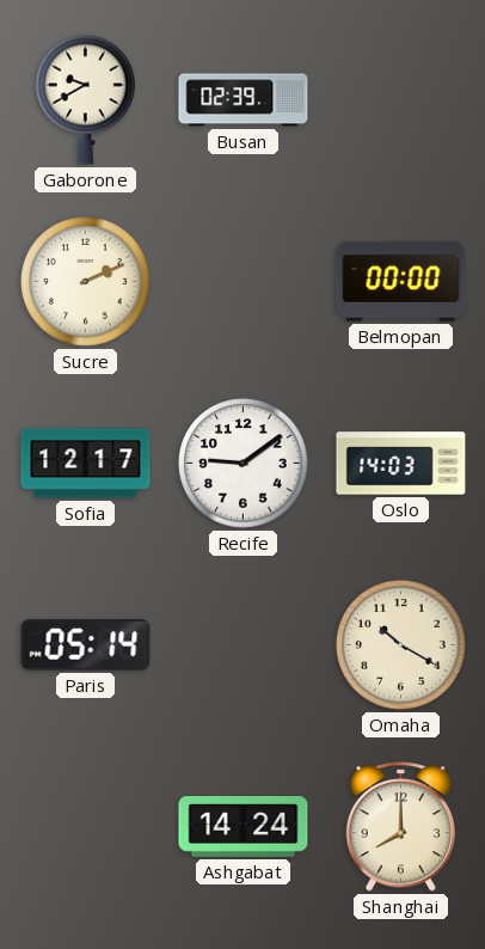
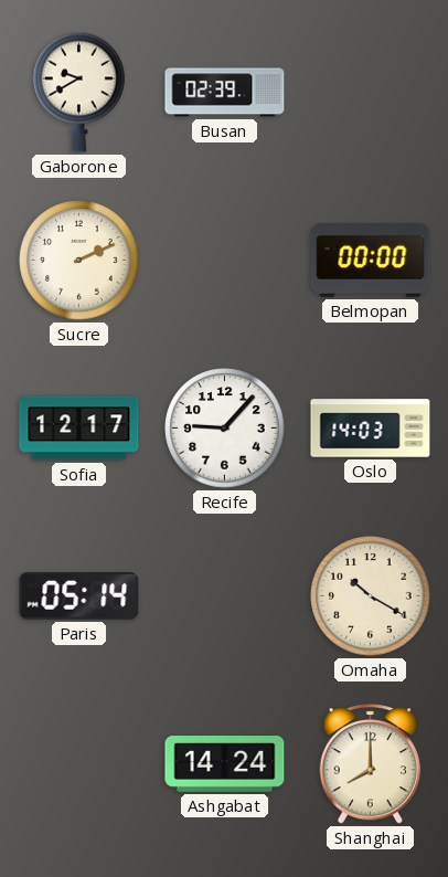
Recife: 9:09 -> 9:07
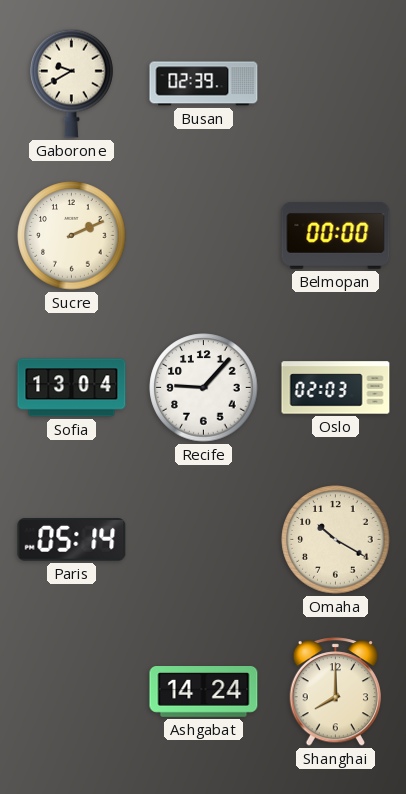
Sofia: 12:17 -> 13:04
Oslo: 14:03 -> 02:03
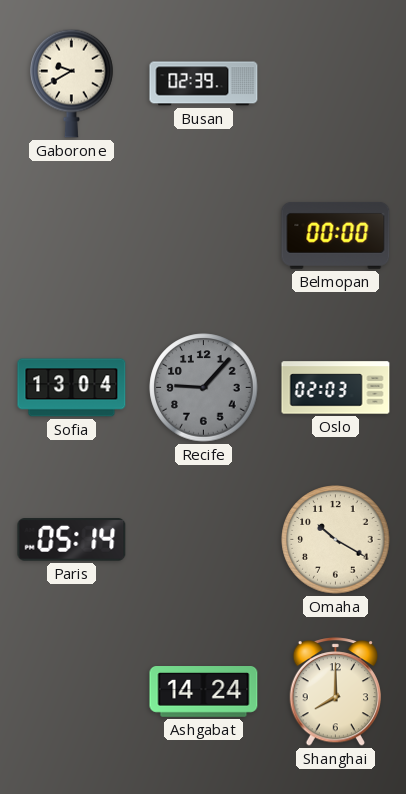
Sucre: 2:11 -> none
Recife dial: white -> grey
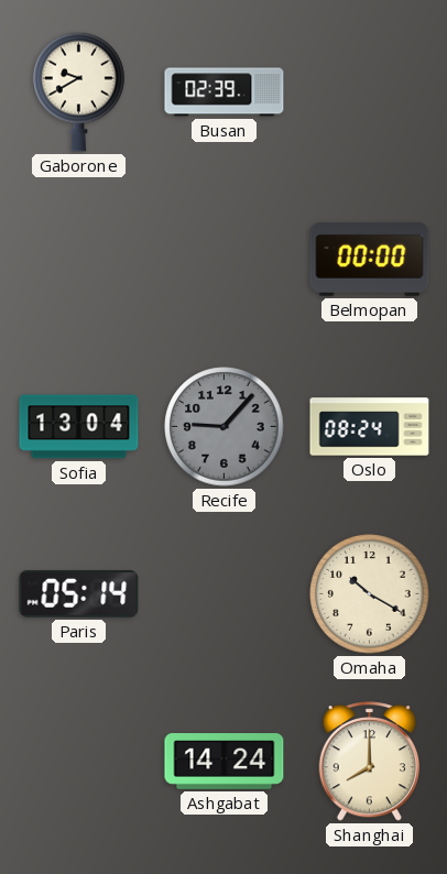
Oslo: 02:03 -> 08:24
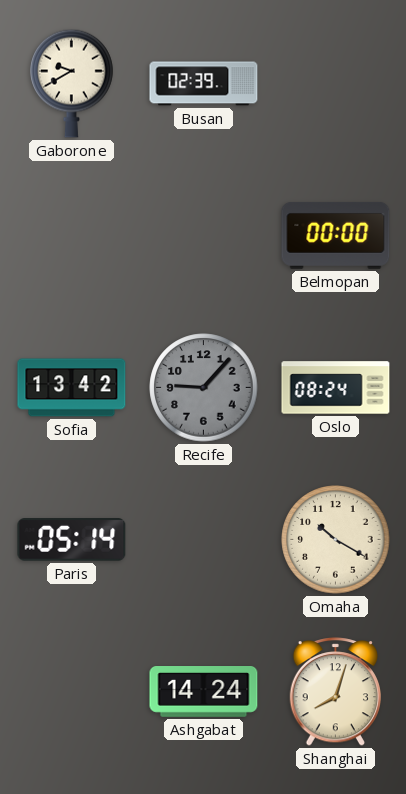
Sofia: 13:04 -> 13:42
Shanghai: 8:00 -> 8:03
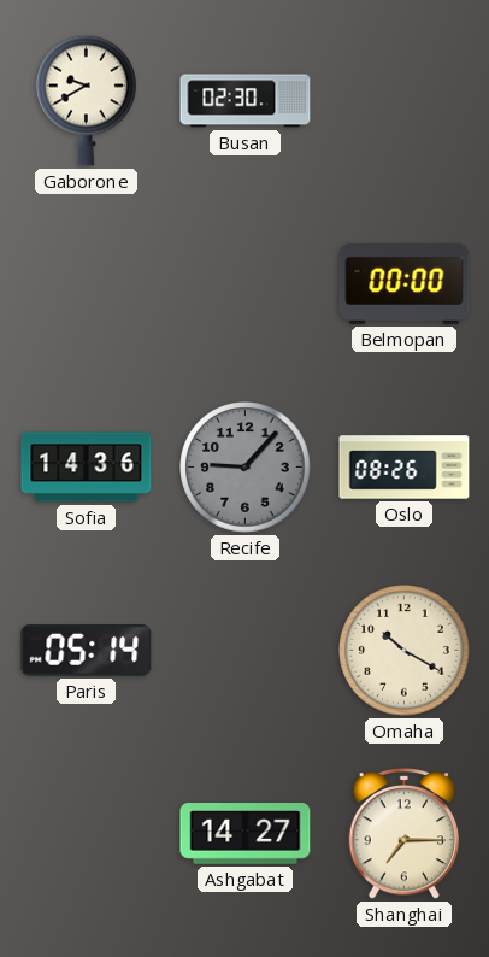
Busan: 02:39 -> 02:30
Sofia: 13:42 -> 14:36
Oslo: 08:24 -> 08:26
Ashgabat: 14:24 -> 14:27
Shanghai: 8:03 -> 7:15
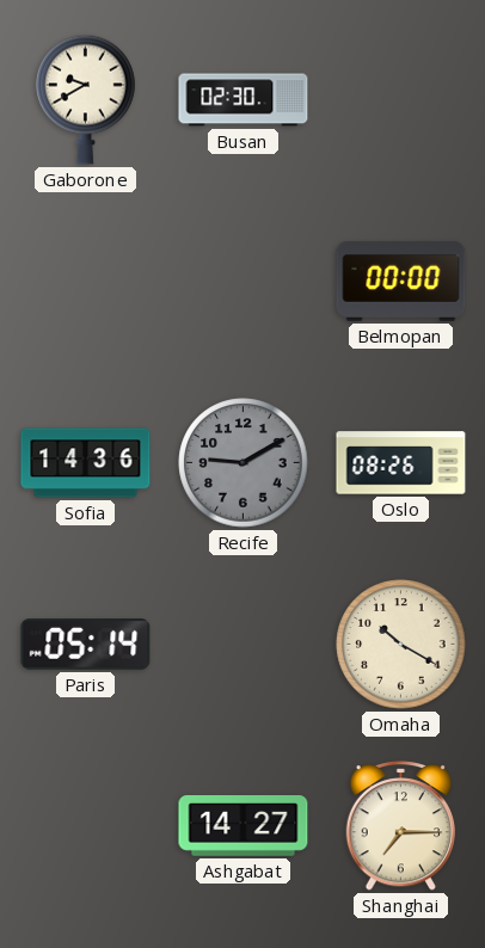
Recife: 9:07 -> 9:10
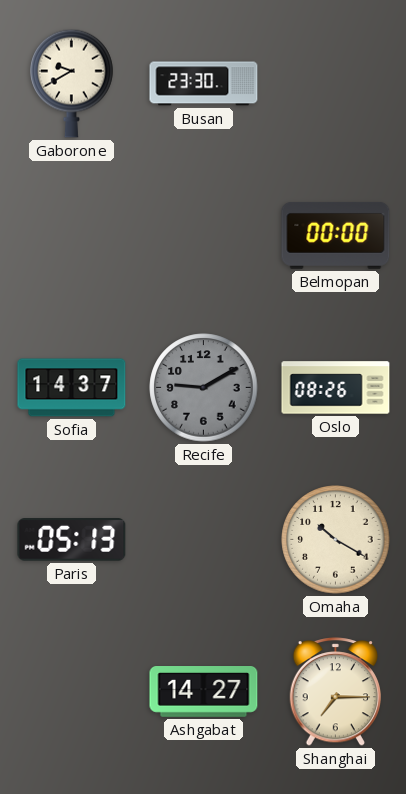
Busan: 02:30 -> 23:30
Sofia: 14:36 -> 14:37
Paris: 05:14 -> 05:13
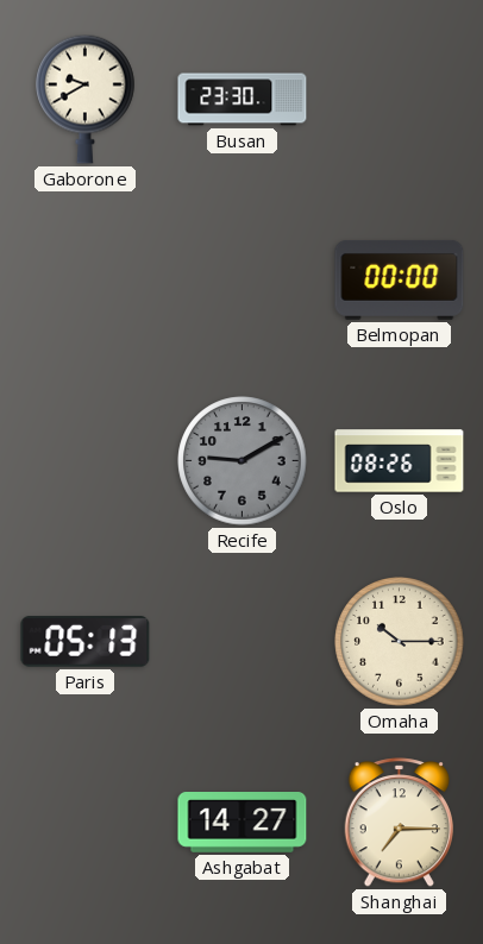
Sofia: 14:37 -> none
Omaha: 10:20 -> 10:15
